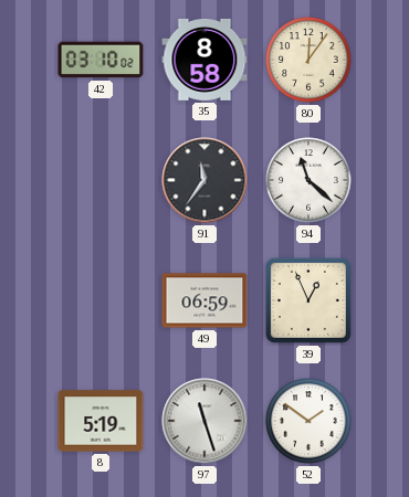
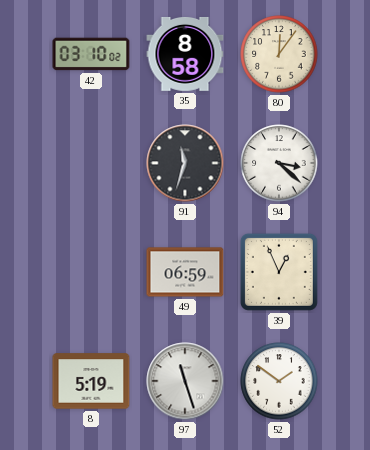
91: 11:36 -> 11:33
94: 11:22 -> 3:22
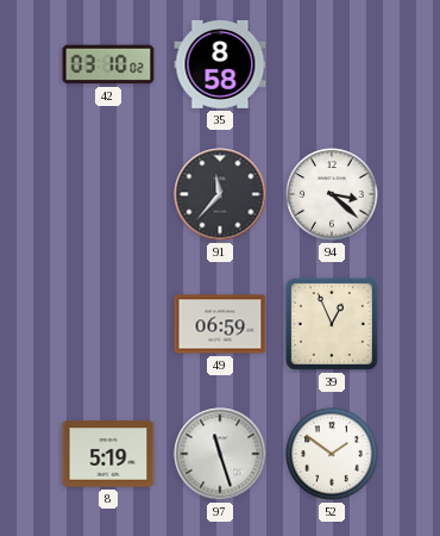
80: 12:06 -> none
91: 11:33 -> 11:37
